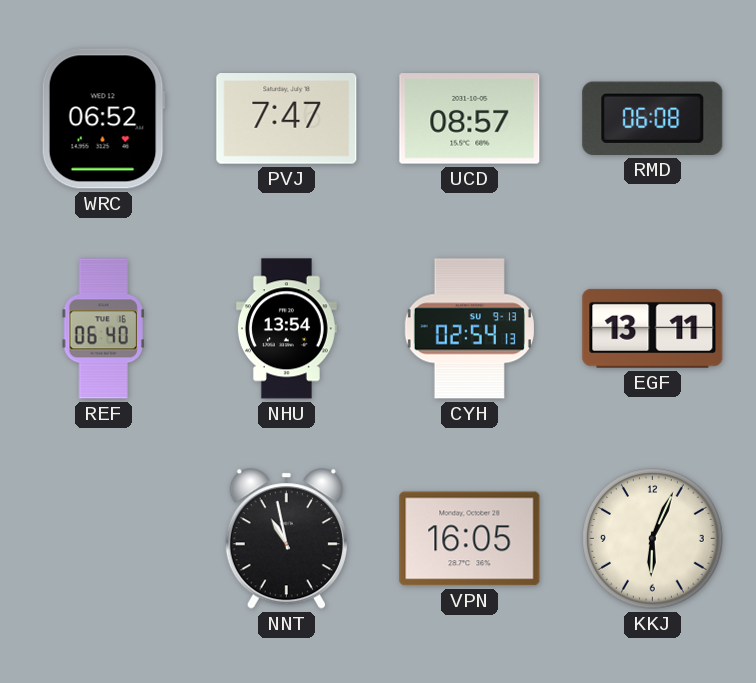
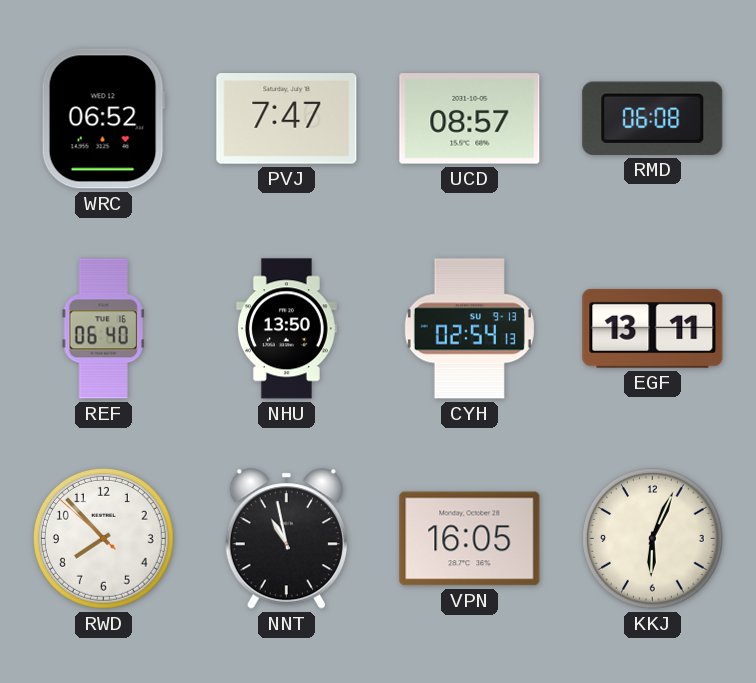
NHU: 13:54 -> 13:50
RWD: none -> 7:52
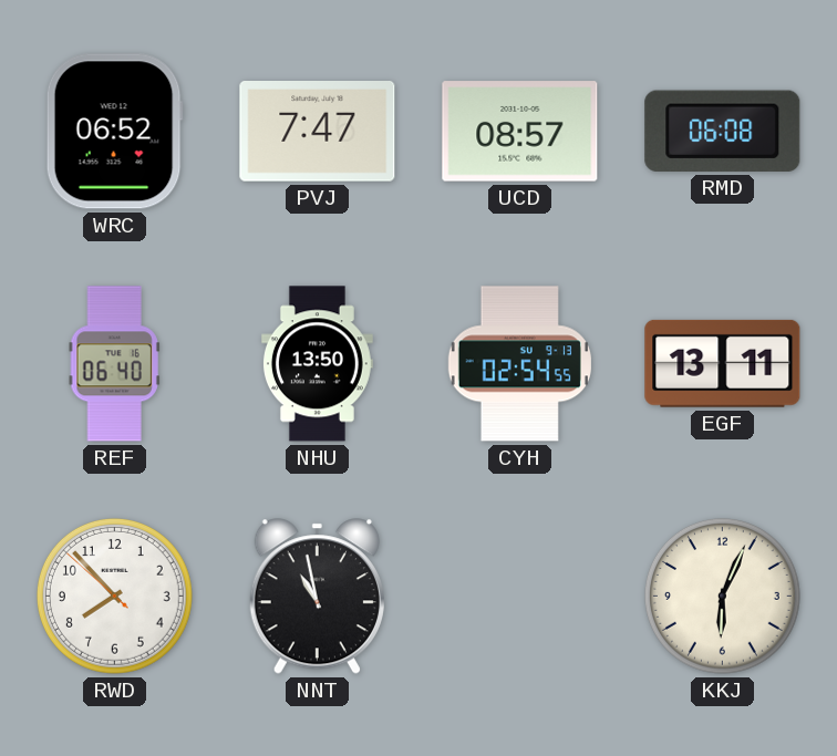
CYH: 02:54:13 -> 02:54:55
VPN: 16:05 -> none
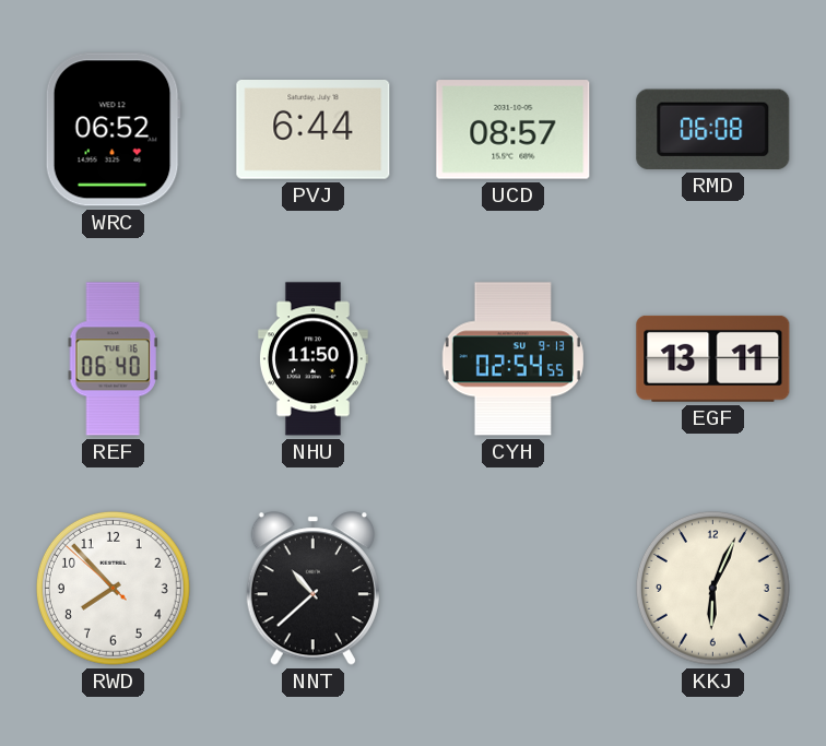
PVJ: 7:47 -> 6:44
NHU: 13:50 -> 11:50
NNT: 10:58 -> 10:38
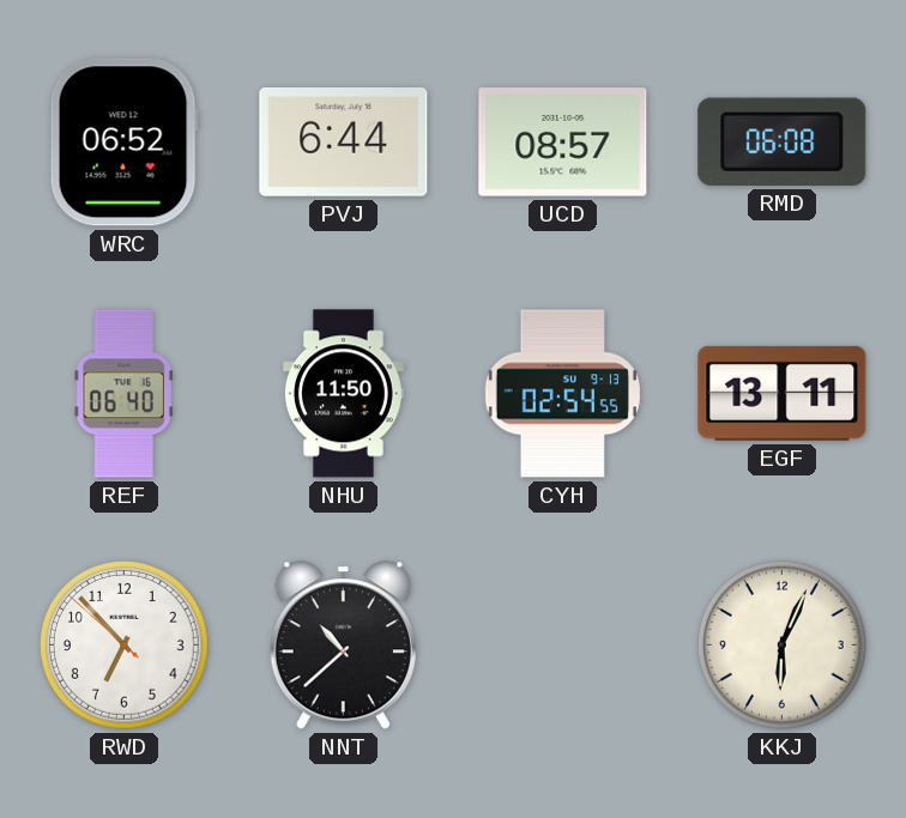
RWD: 7:52 -> 6:52
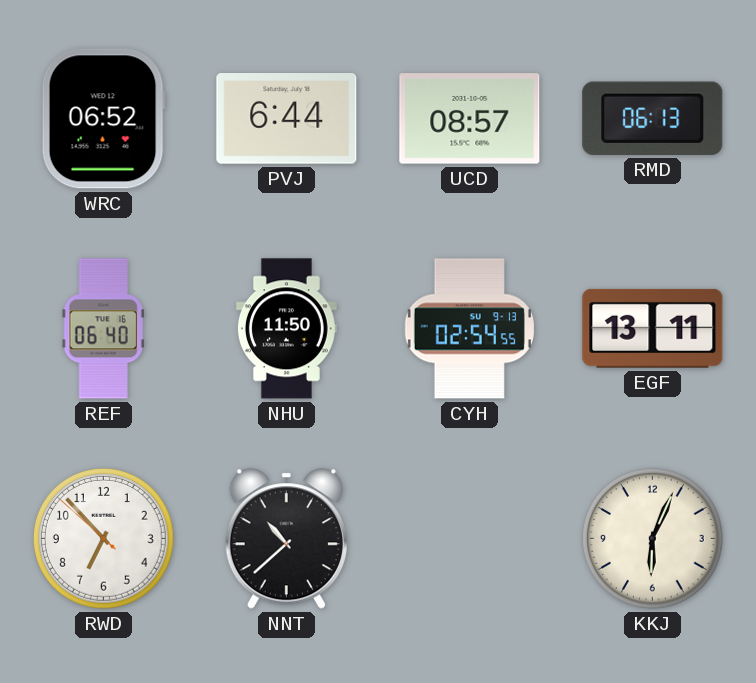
RMD: 06:08 -> 06:13
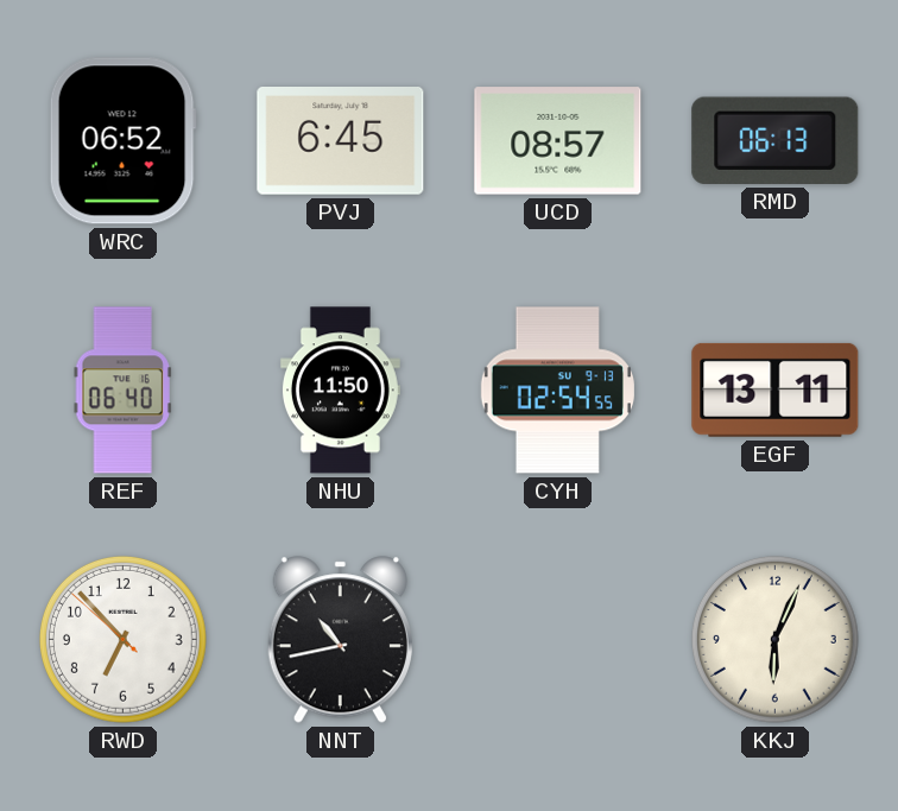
PVJ: 6:44 -> 6:45
NNT: 10:38 -> 10:43
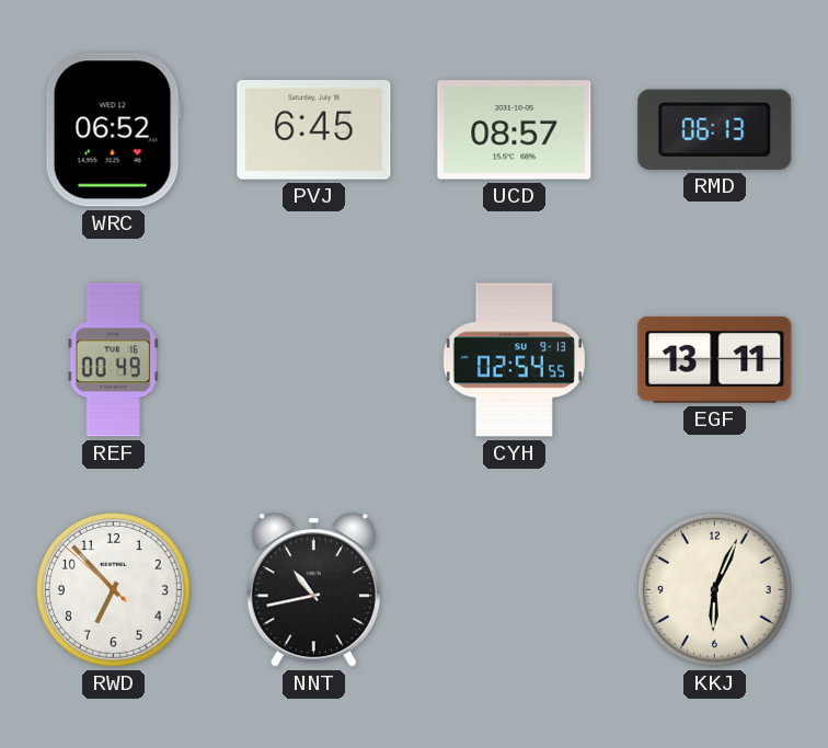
REF: 06:40 -> 00:49
NHU: 11:50 -> none
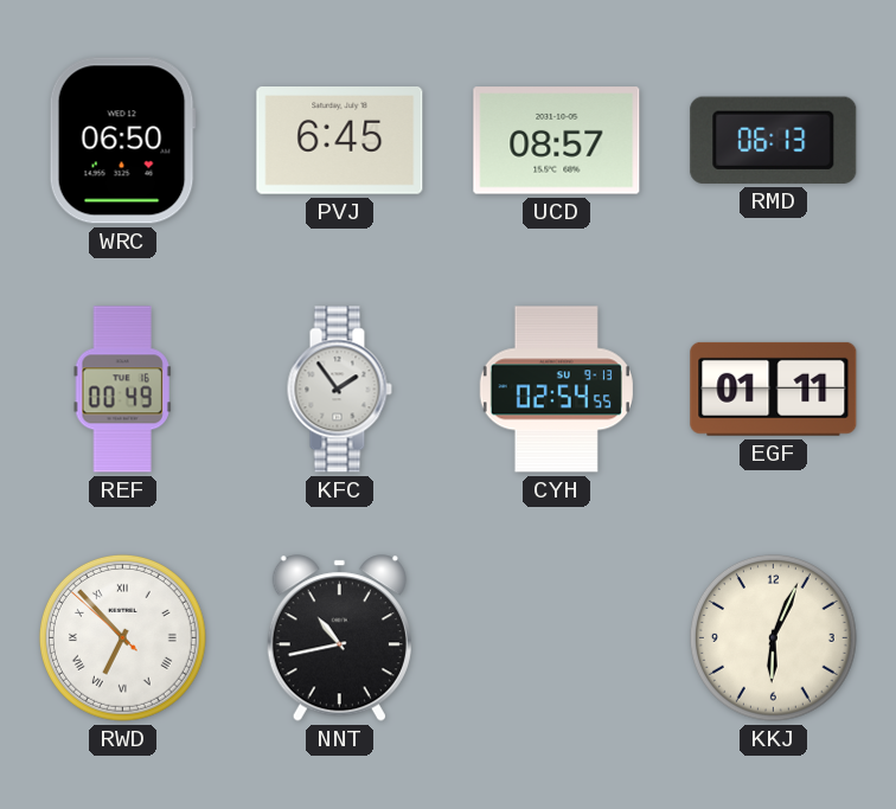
WRC: 06:52 -> 06:50
KFC: none -> 1:54
EGF: 13:11 -> 01:11
RWD numerals: Arabic -> Roman
